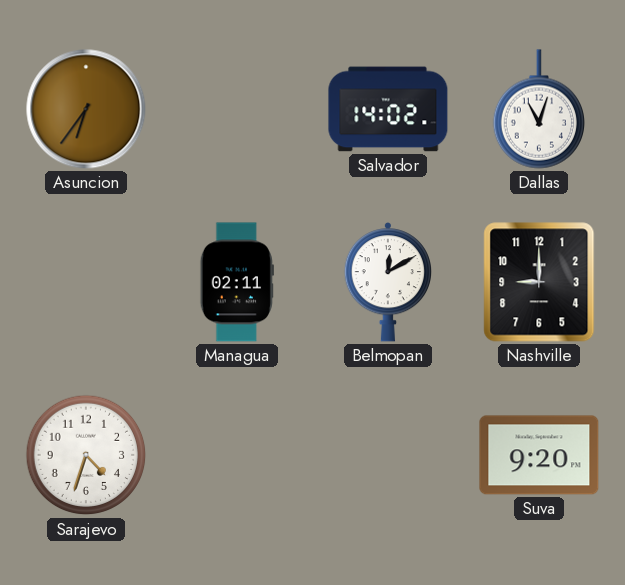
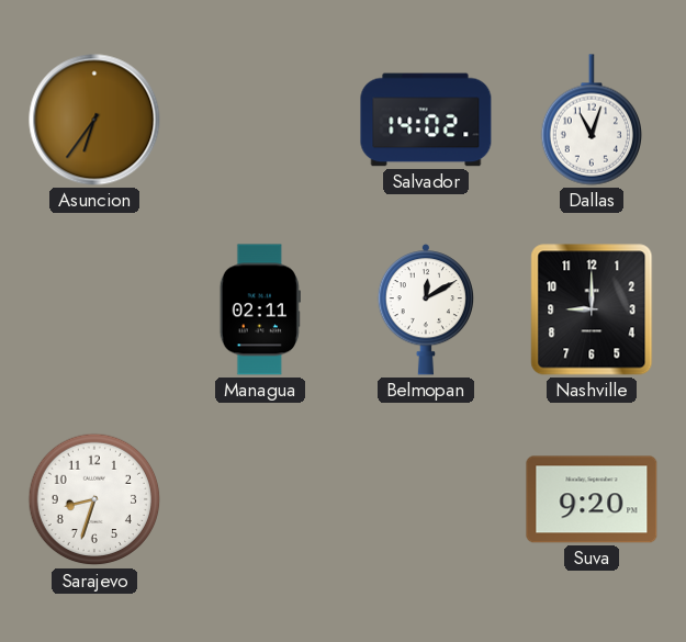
Sarajevo: 4:33 -> 8:33
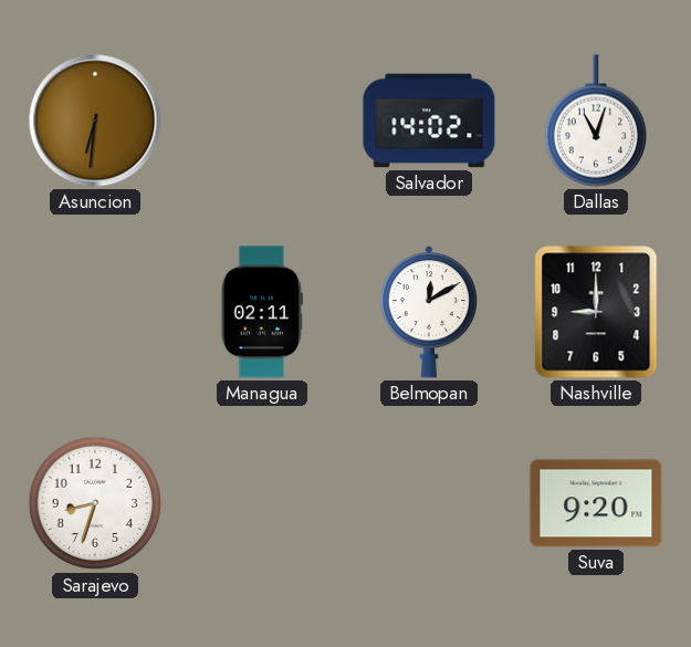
Asuncion: 6:36 -> 6:31
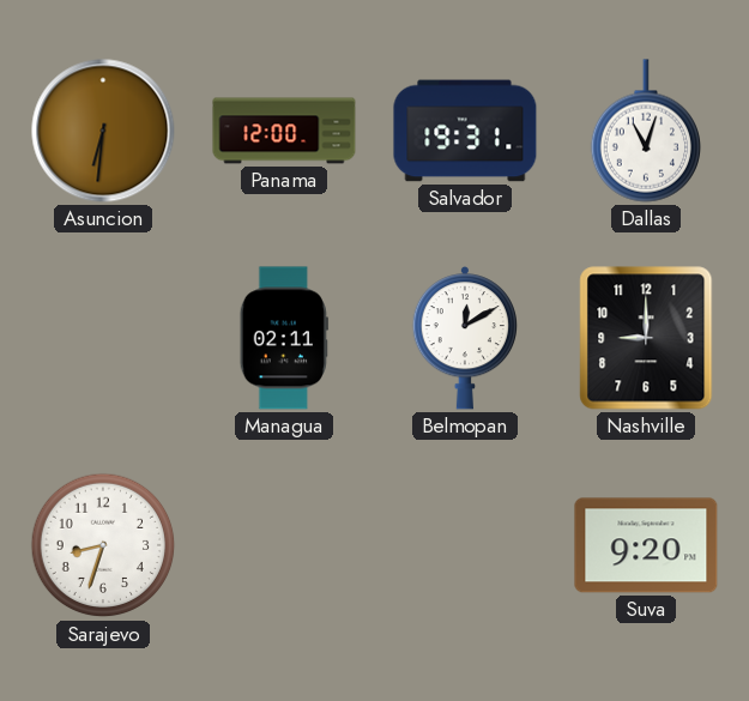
Panama: none -> 12:00
Salvador: 14:02 -> 19:31
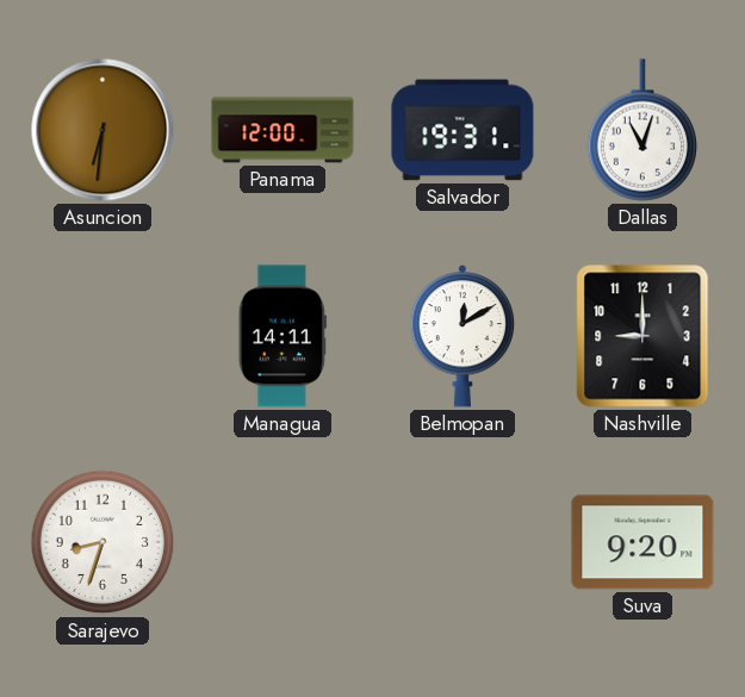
Managua: 02:11 -> 14:11
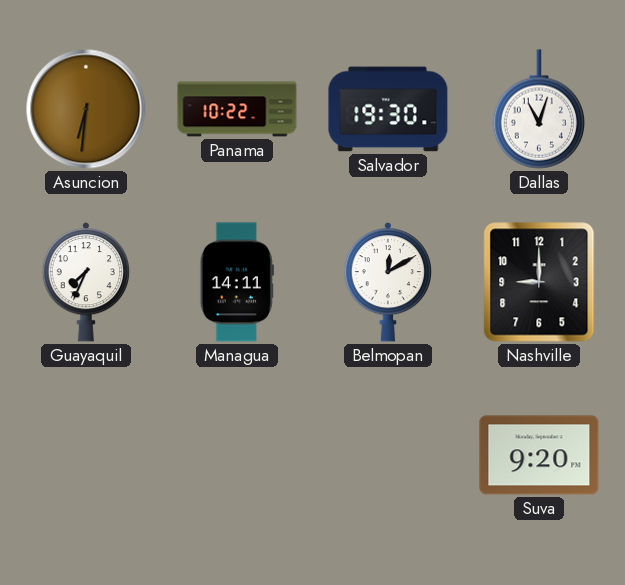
Panama: 12:00 -> 10:22
Salvador: 19:31 -> 19:30
Guayaquil: none -> 7:34
Sarajevo: 8:33 -> none
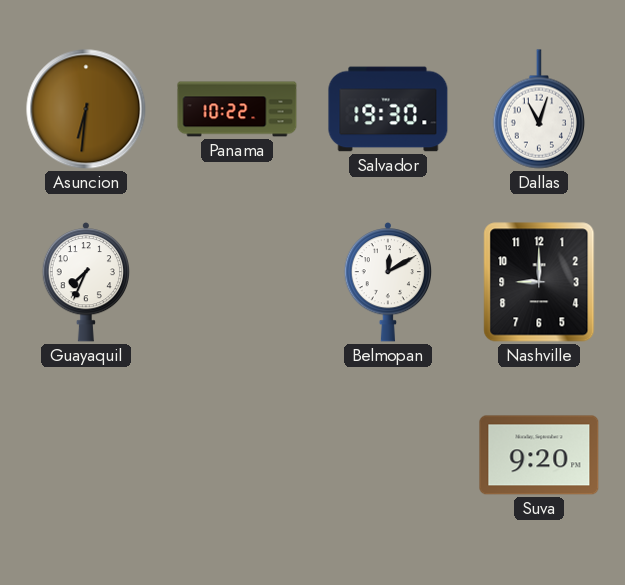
Managua: 14:11 -> none
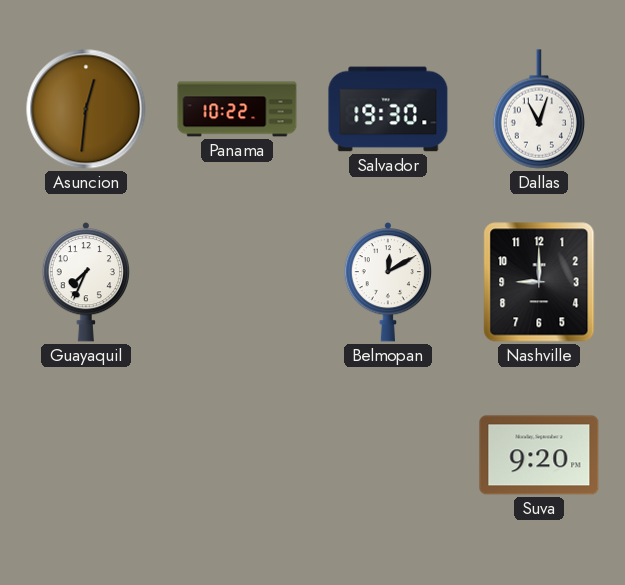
Asuncion: 6:31 -> 12:31
